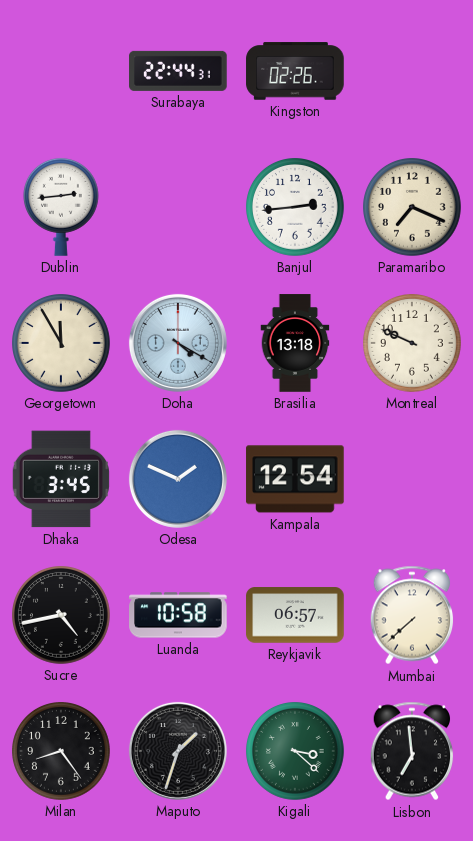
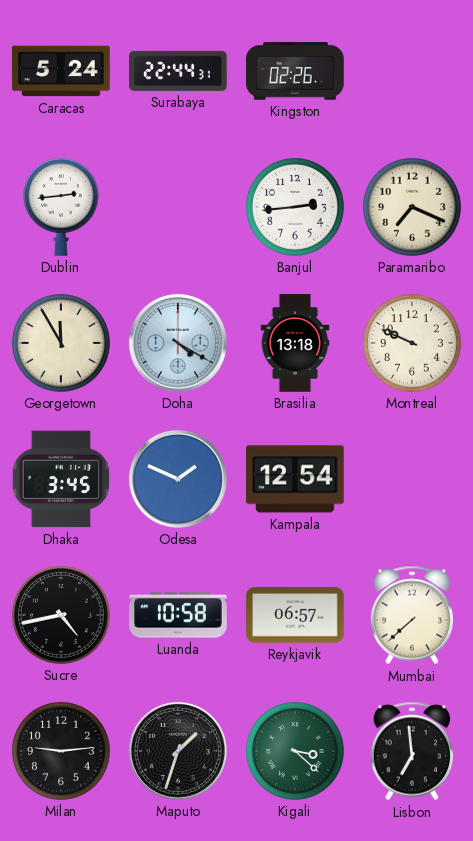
Caracas: none -> 5:24
Milan: 8:24 -> 9:14
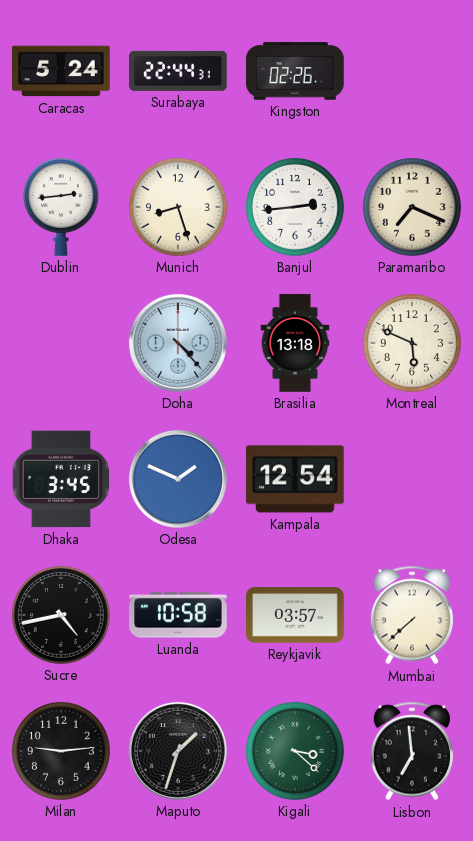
Munich: none -> 8:27
Georgetown: 11:55 -> none
Doha: 4:20 -> 4:23
Montreal: 9:49 -> 5:49
Reykjavik: 06:57 -> 03:57
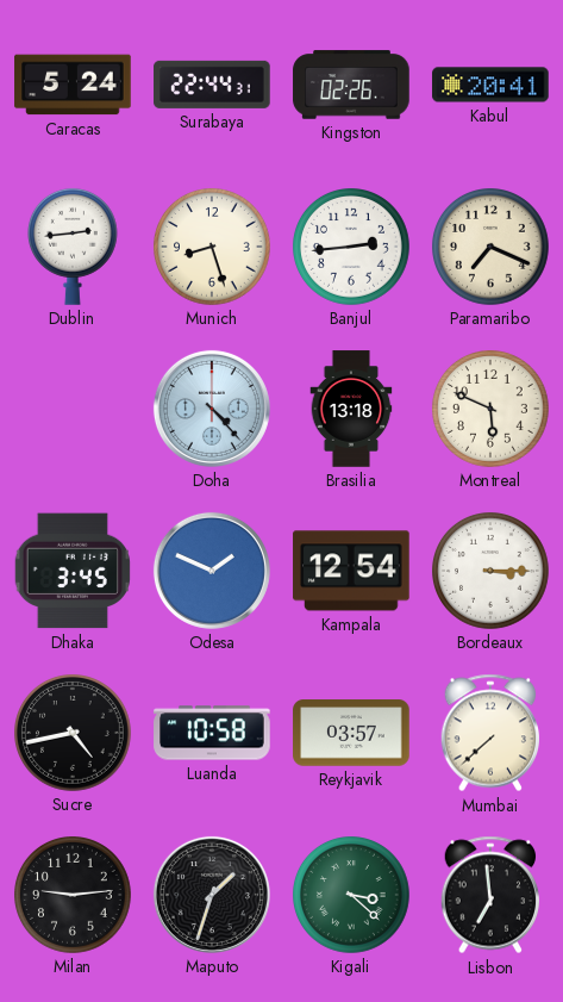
Kabul: none -> 20:41
Bordeaux: none -> 3:15
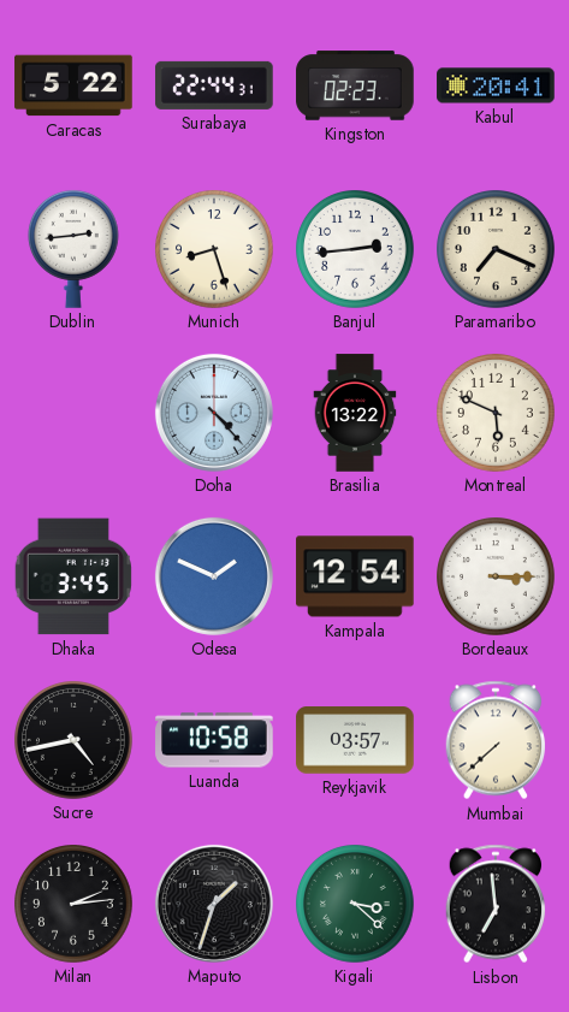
Caracas: 5:24 -> 5:22
Kingston: 02:26 -> 02:23
Brasilia: 13:18 -> 13:22
Milan: 9:14 -> 2:14
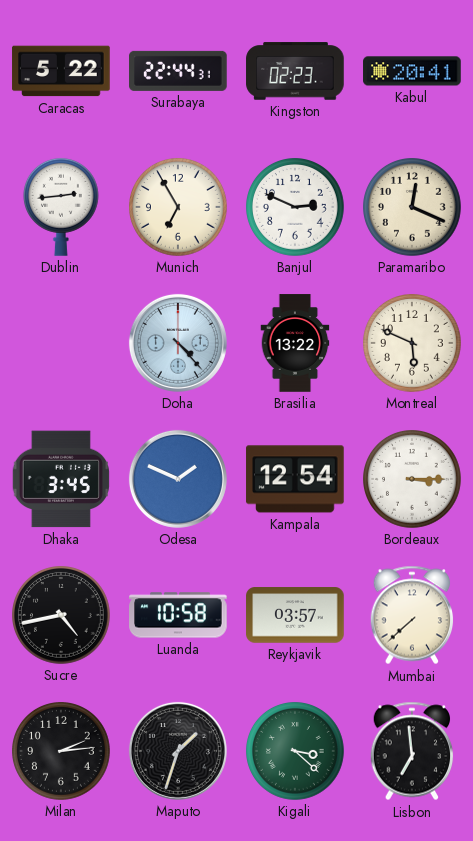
Munich: 8:27 -> 6:55
Banjul: 2:44 -> 2:49
Paramaribo: 7:19 -> 12:19
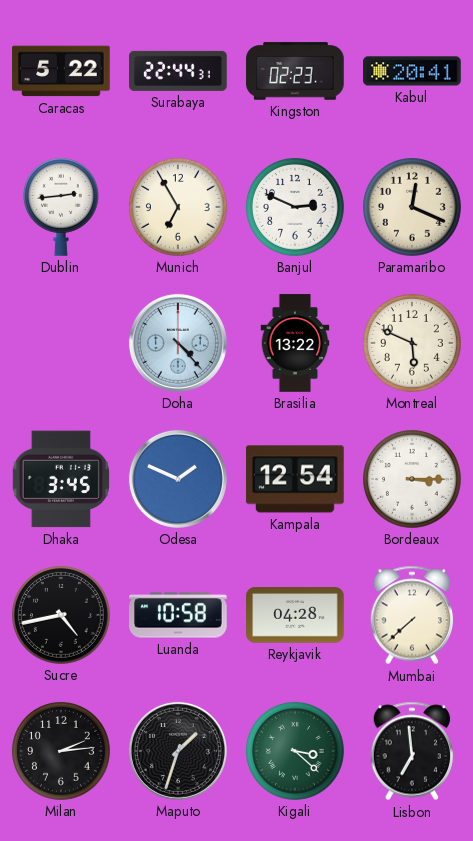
Reykjavik: 03:57 -> 04:28
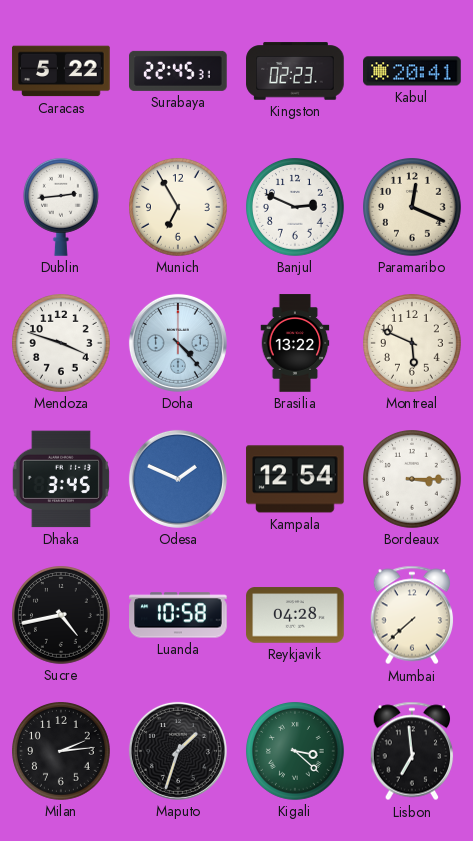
Surabaya: 22:44 -> 22:45
Mendoza: none -> 3:48
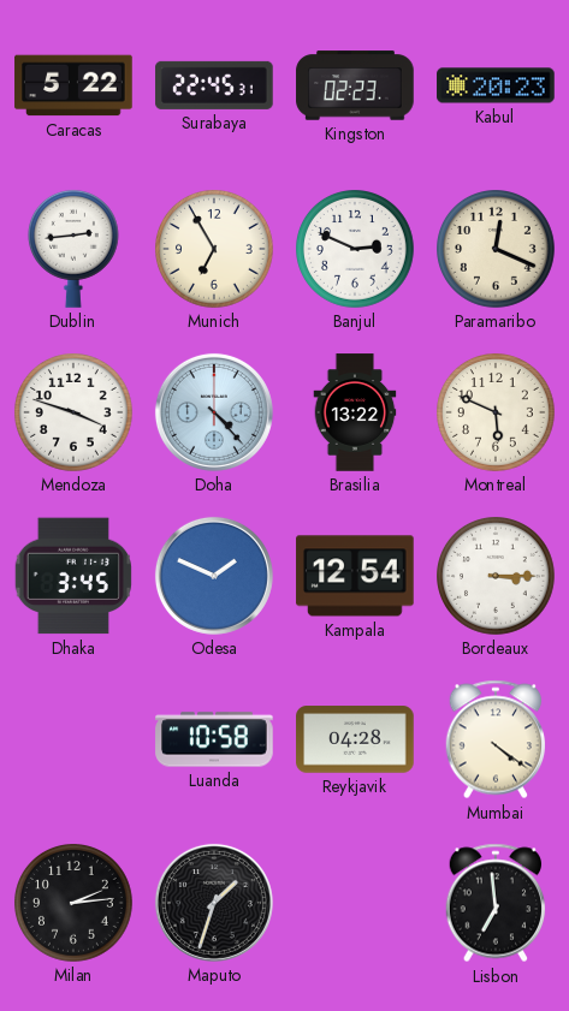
Kabul: 20:41 -> 20:23
Sucre: 4:43 -> none
Mumbai: 7:38 -> 4:21
Kigali: 3:22 -> none
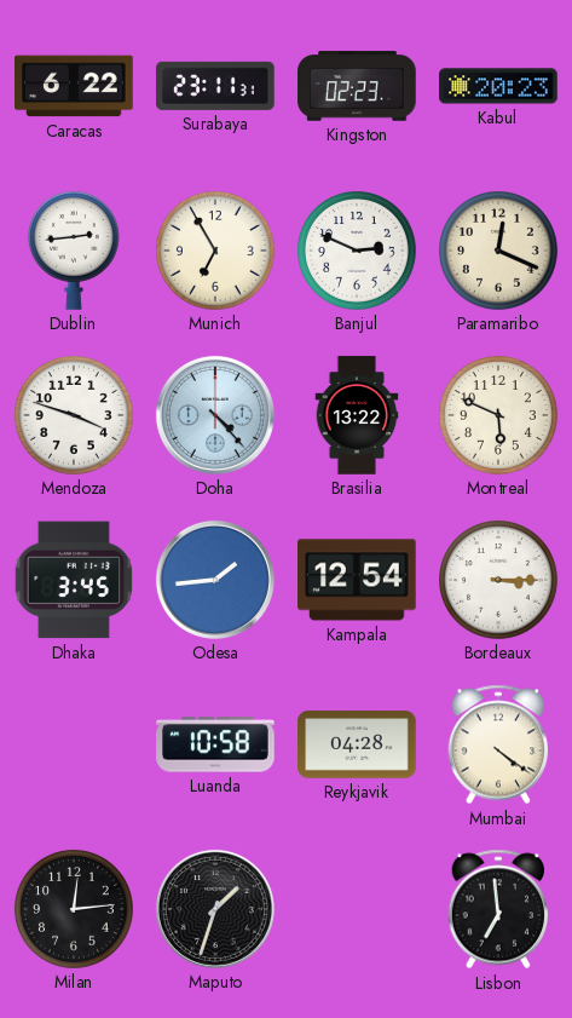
Caracas: 5:22 -> 6:22
Surabaya: 22:45 -> 23:11
Odesa: 1:49 -> 1:44
Milan: 2:14 -> 12:14
